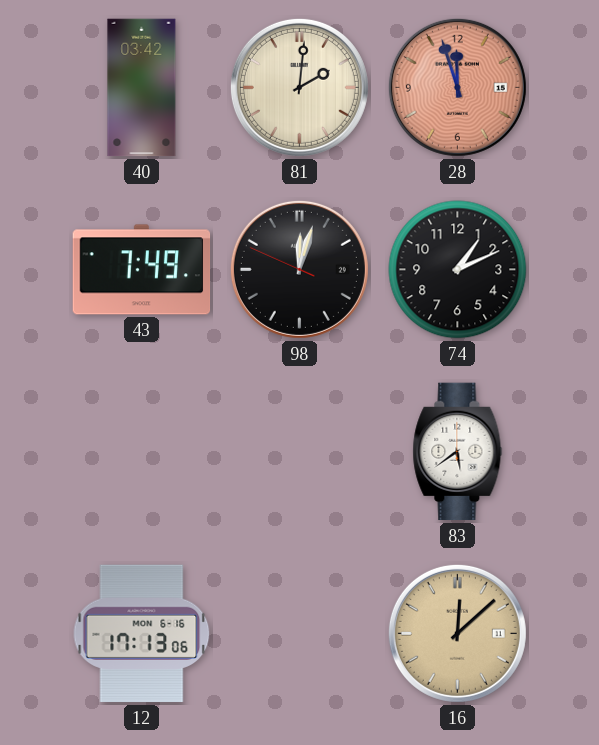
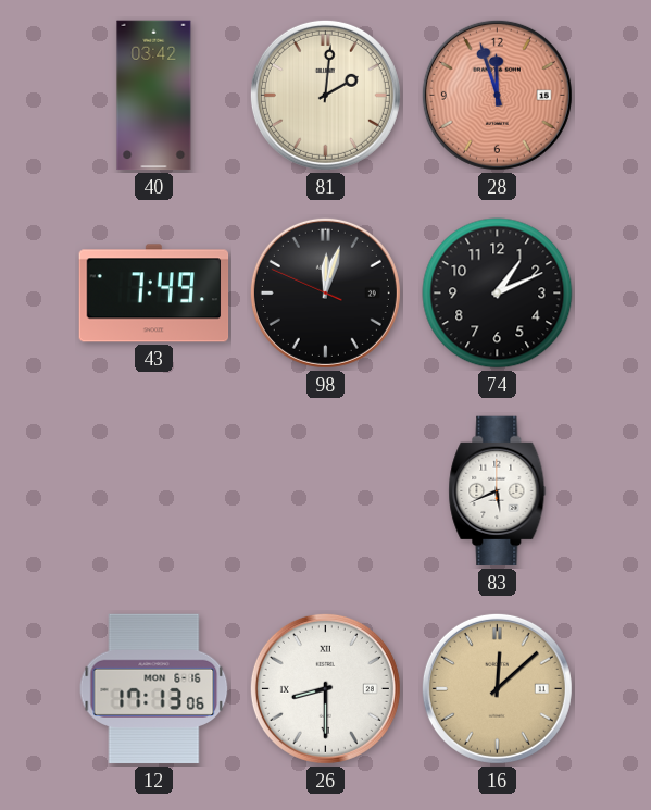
83: 5:39 -> 5:41
26: none -> 8:30
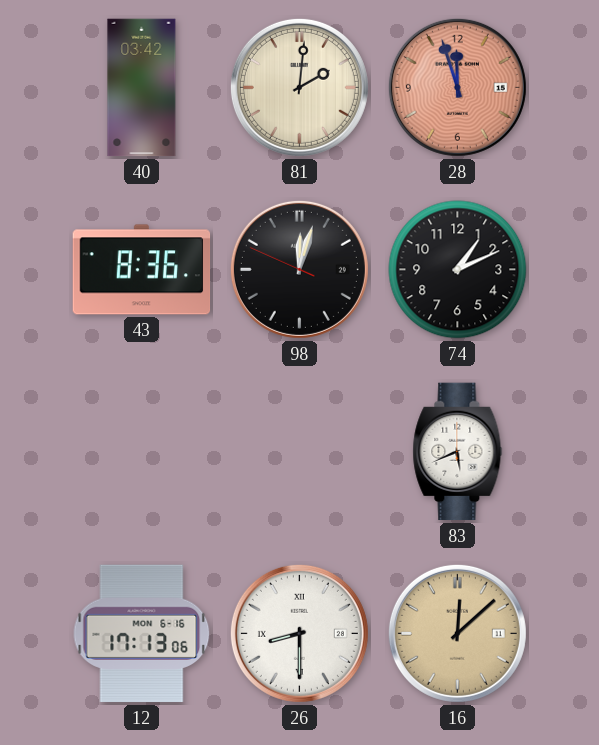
43: 7:49 -> 8:36
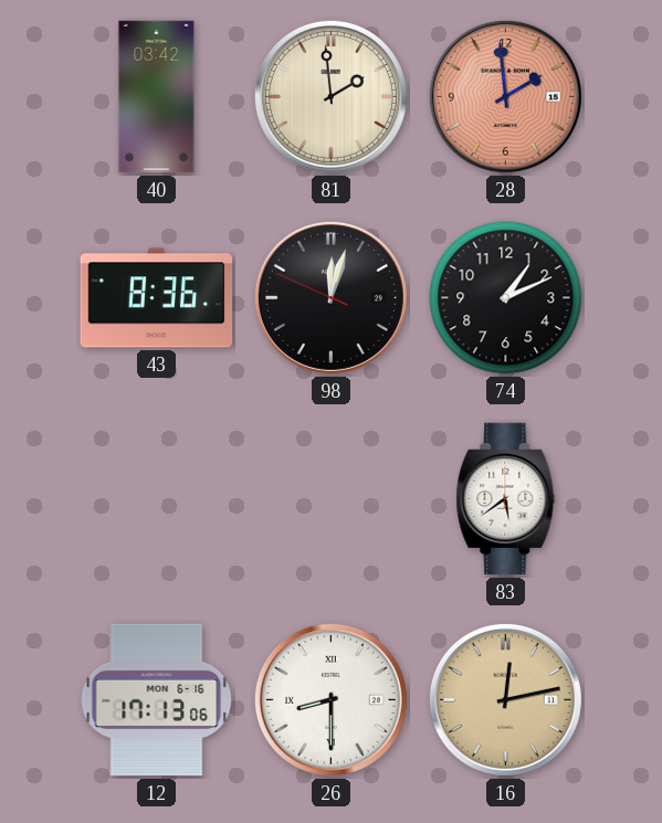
81: 2:01 -> 1:59
28: 11:57 -> 1:59
83: 5:41 -> 5:39
16: 12:08 -> 12:13
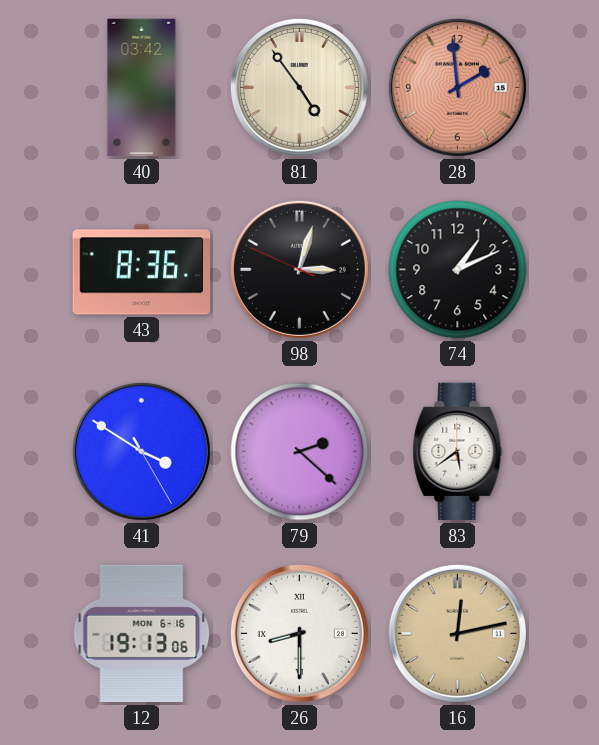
81: 1:59 -> 4:54
98: 12:02 -> 3:02
41: none -> 3:50
79: none -> 2:22
12: 17:13 -> 19:13
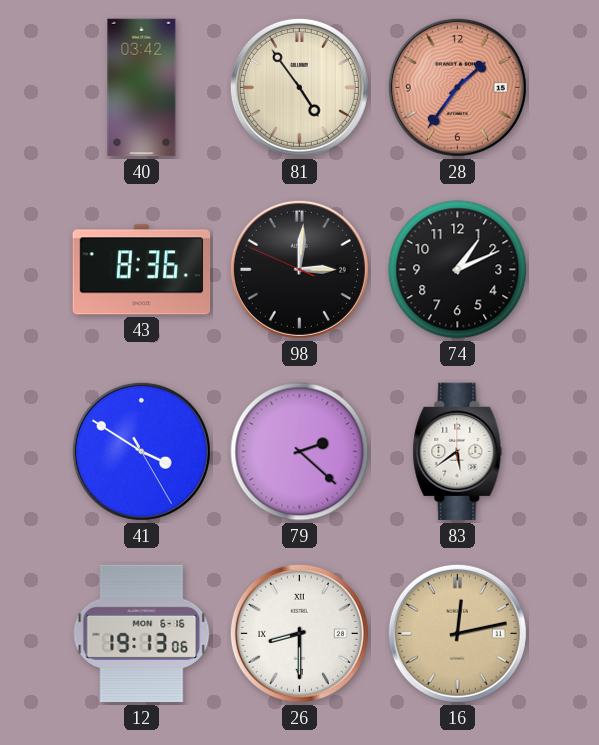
28: 1:59 -> 1:36
98: 3:02 -> 3:00
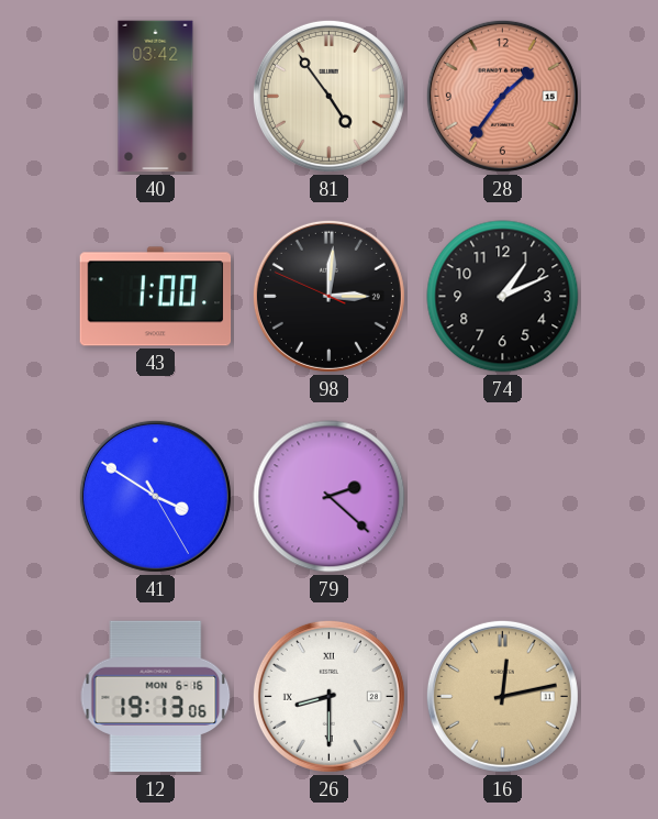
43: 8:36 -> 1:00
83: 5:39 -> none
